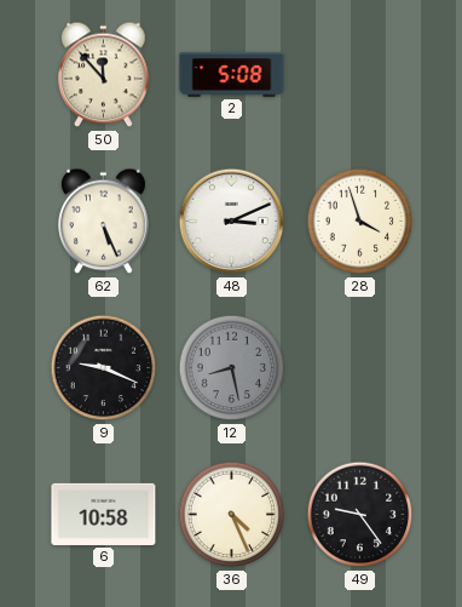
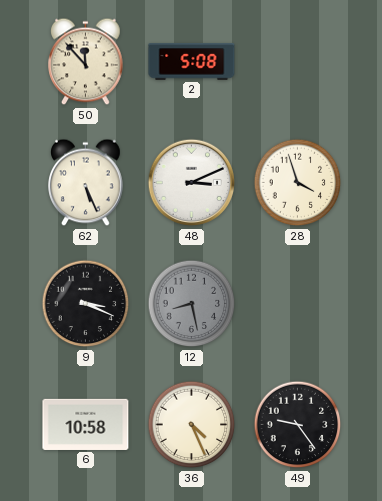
9: 9:19 -> 3:19
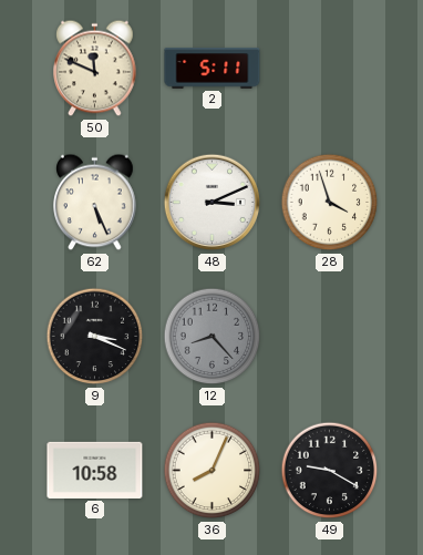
50: 11:53 -> 11:49
2: 5:08 -> 5:11
12: 8:28 -> 8:23
36: 4:26 -> 8:04
49: 9:24 -> 9:20
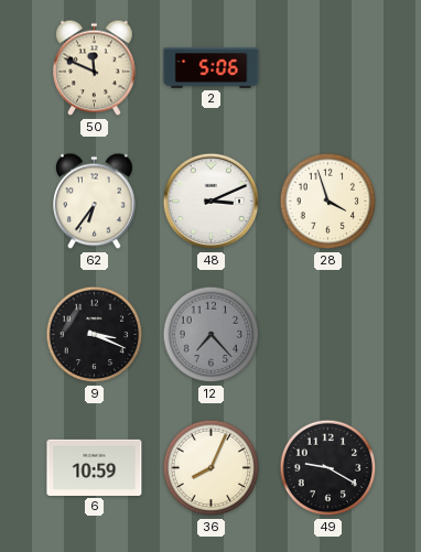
2: 5:11 -> 5:06
62: 5:26 -> 6:36
12: 8:23 -> 7:23
6: 10:58 -> 10:59
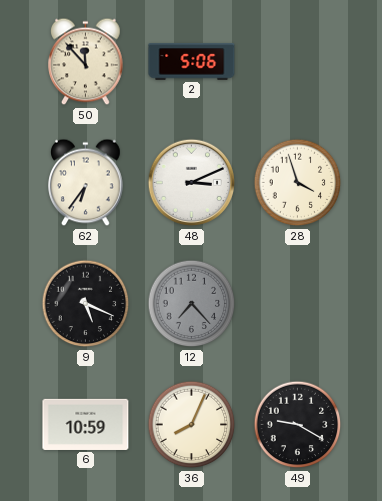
50: 11:49 -> 11:53
9: 3:19 -> 5:19
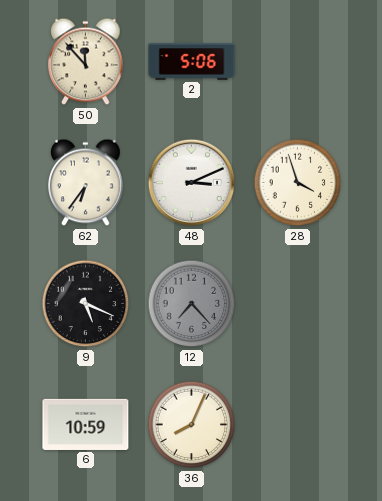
49: 9:20 -> none
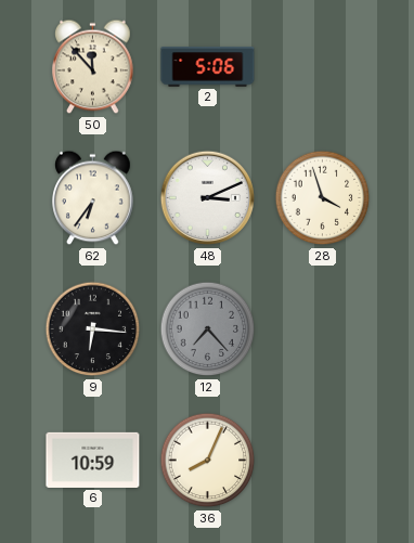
9: 5:19 -> 6:16
